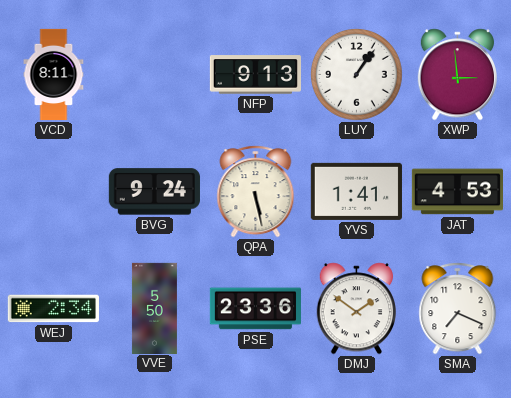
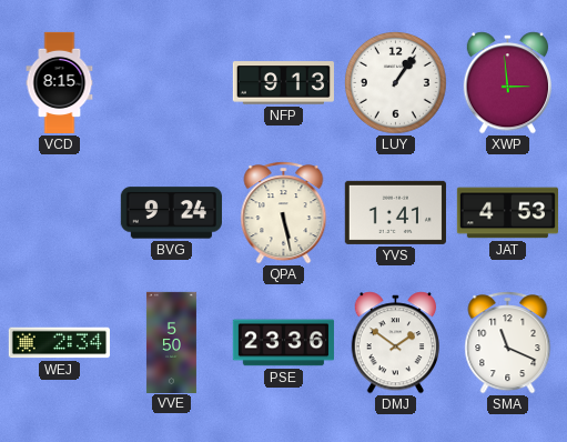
VCD: 8:11 -> 8:15
SMA: 7:19 -> 11:19
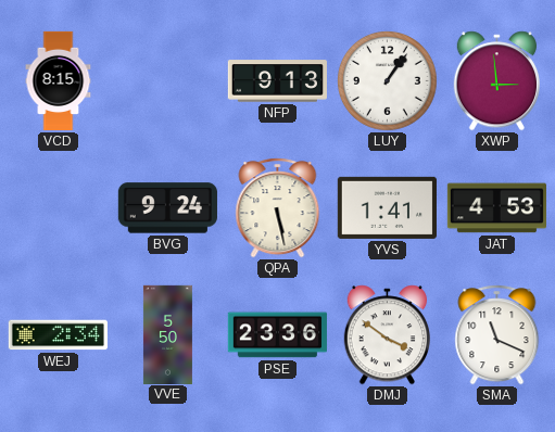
DMJ: 1:51 -> 3:51
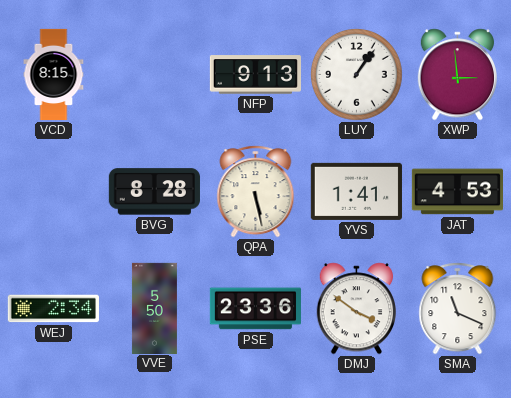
BVG: 9:24 -> 8:28
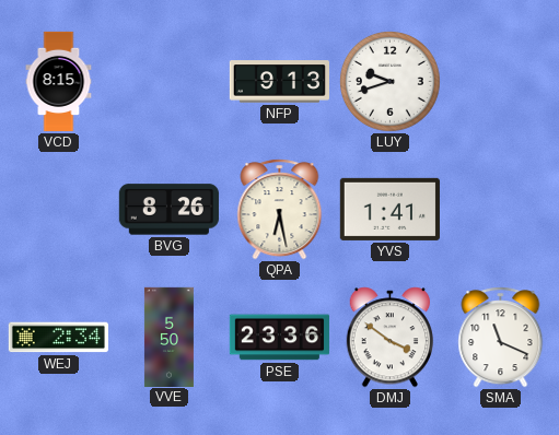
LUY: 1:06 -> 9:42
XWP: 2:59 -> none
BVG: 8:28 -> 8:26
QPA: 5:28 -> 6:28
JAT: 4:53 -> none
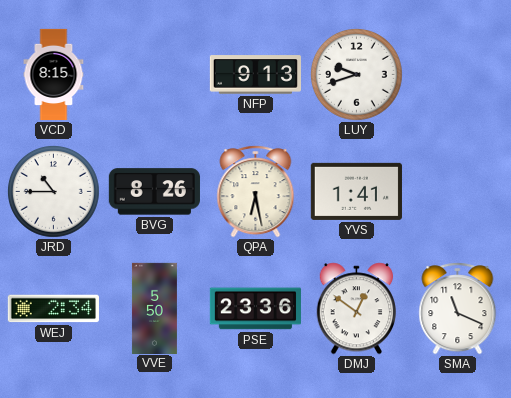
JRD: none -> 10:45
DMJ: 3:51 -> 12:51
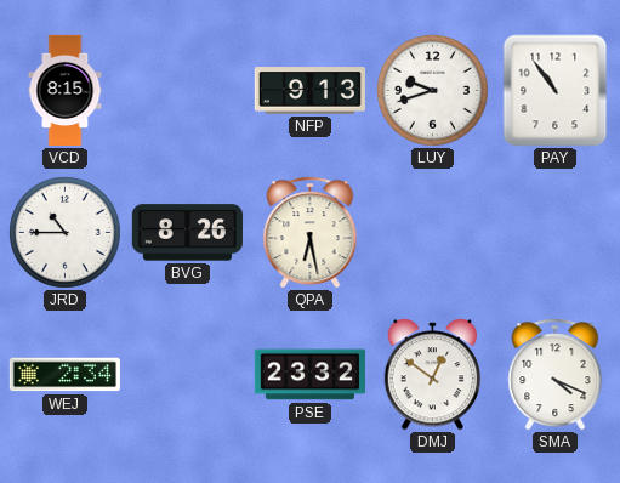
PAY: none -> 10:54
YVS: 1:41 -> none
VVE: 5:50 -> none
PSE: 23:36 -> 23:32
SMA: 11:19 -> 4:19
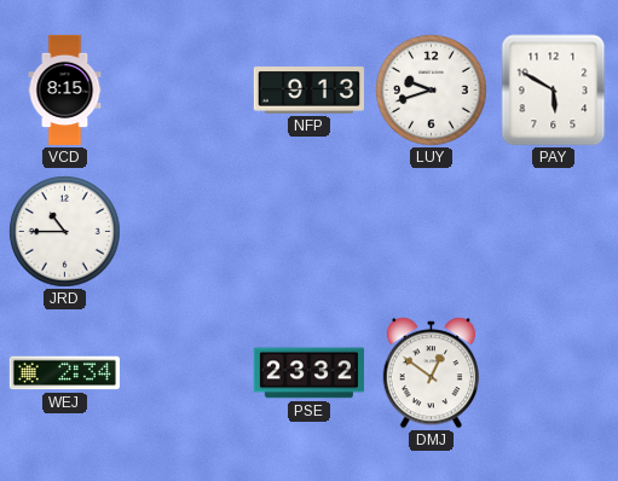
PAY: 10:54 -> 5:50
BVG: 8:26 -> none
QPA: 6:28 -> none
SMA: 4:19 -> none
